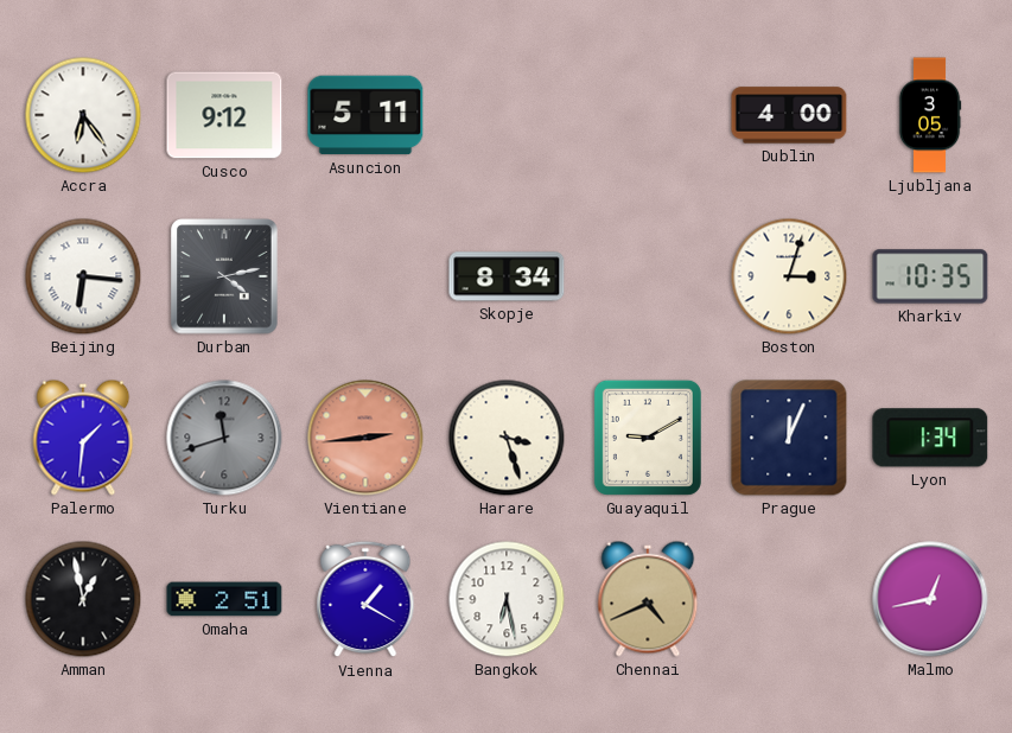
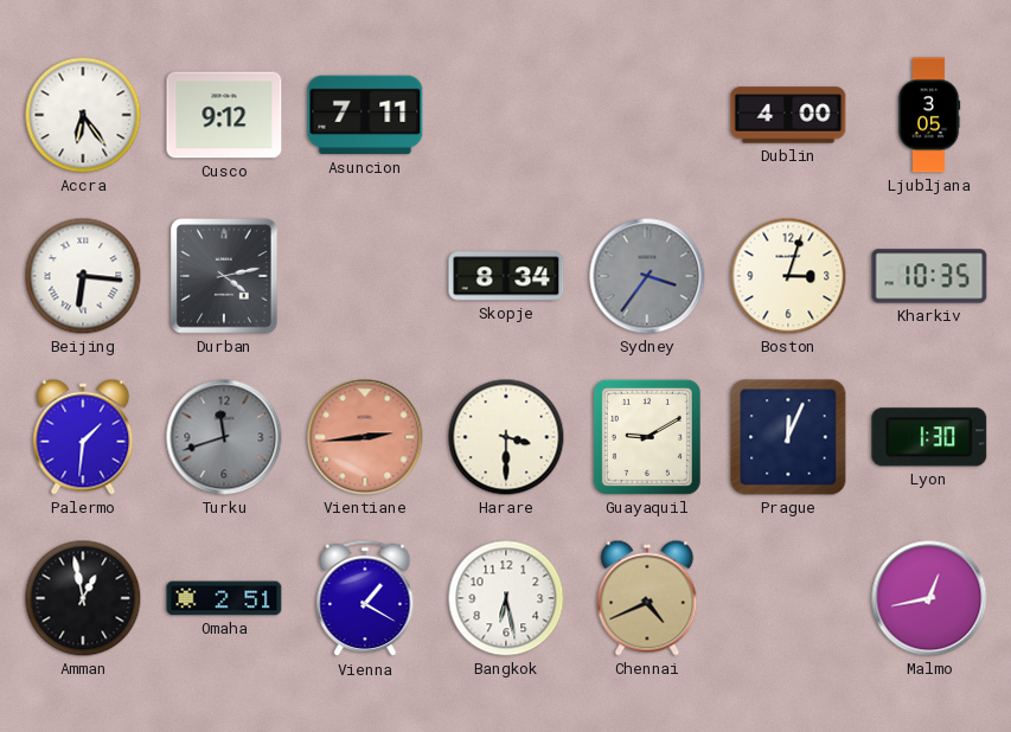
Asuncion: 5:11 -> 7:11
Sydney: none -> 3:36
Harare: 3:27 -> 3:30
Lyon: 1:34 -> 1:30
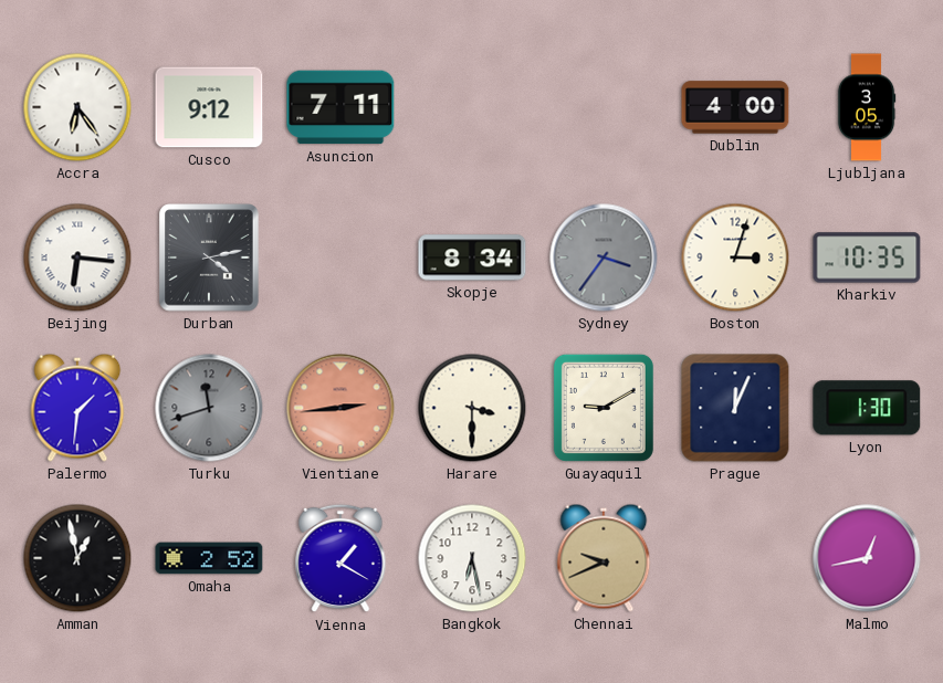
Omaha: 2:51 -> 2:52
Chennai: 4:41 -> 9:41
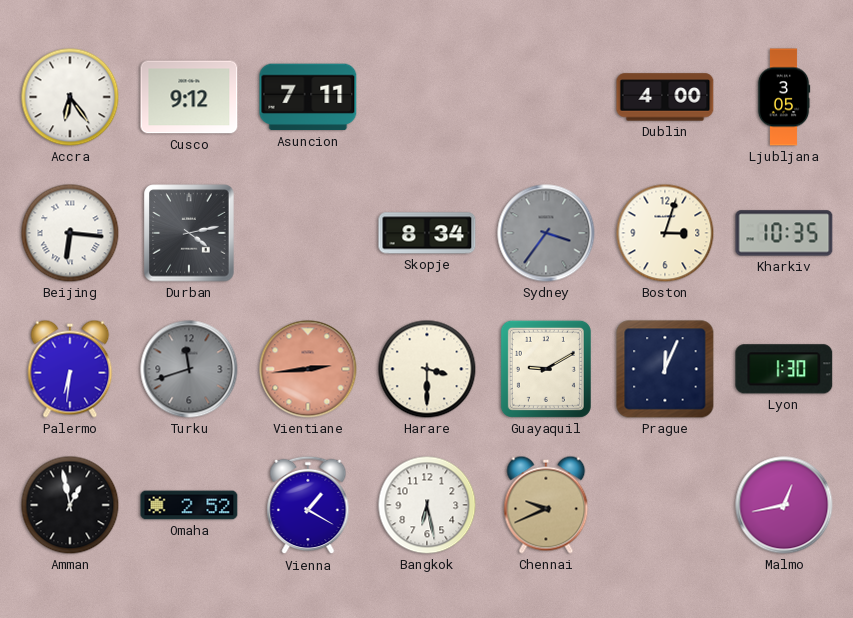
Palermo: 1:31 -> 6:31
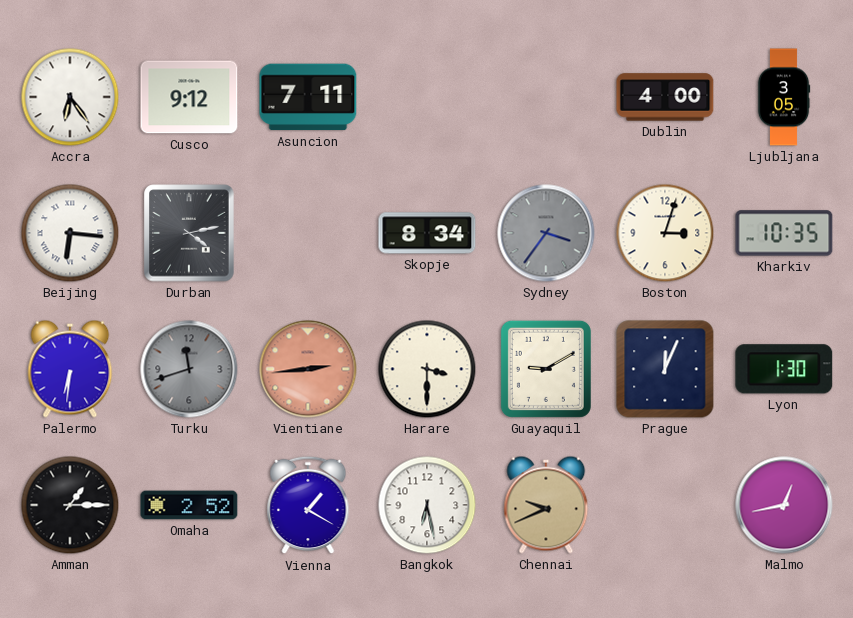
Amman: 12:58 -> 1:15
